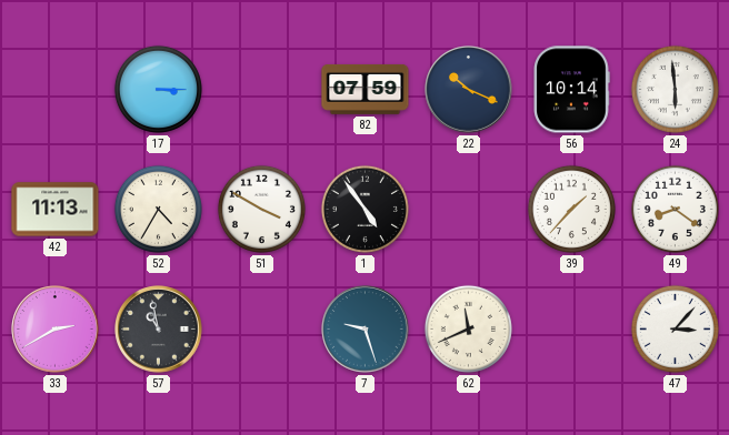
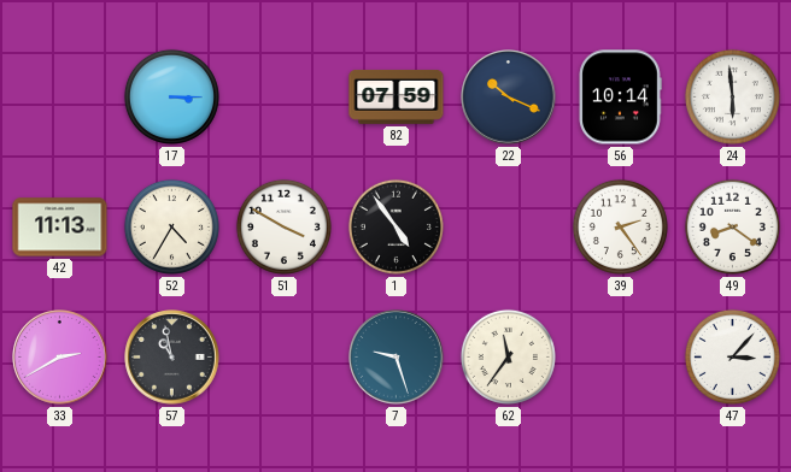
39: 1:37 -> 2:24
62: 11:41 -> 11:36
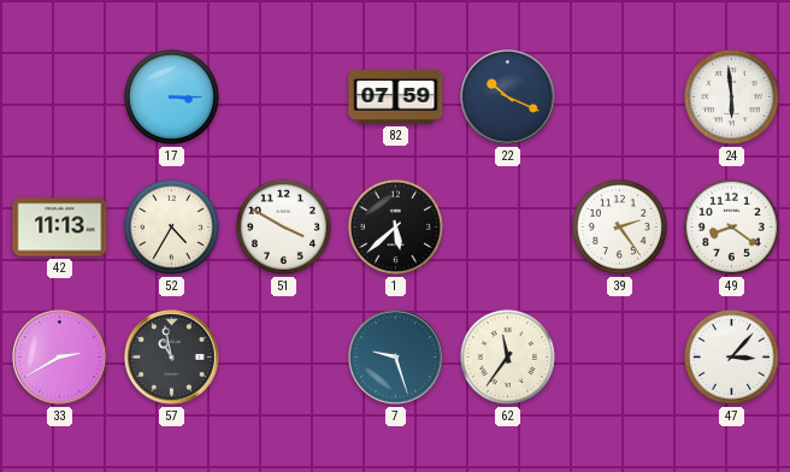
56: 10:14 -> none
1: 4:54 -> 5:38
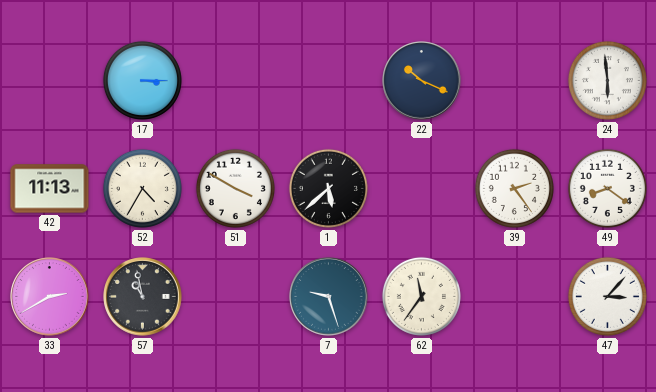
82: 07:59 -> none
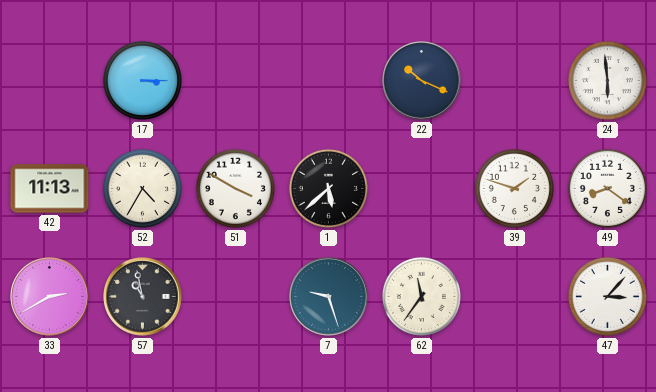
39: 2:24 -> 1:48
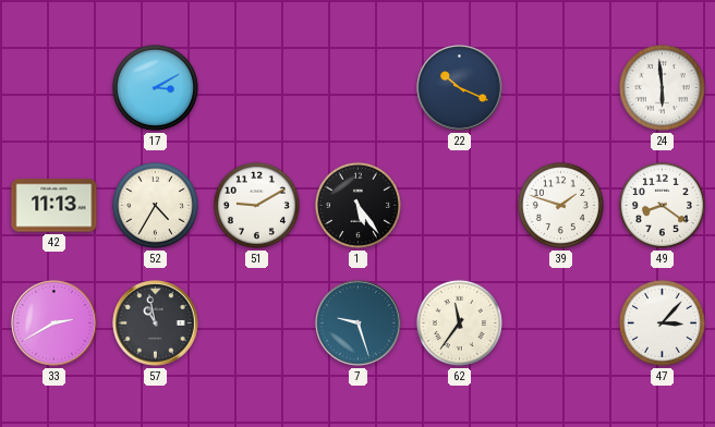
17: 3:15 -> 3:10
51: 3:50 -> 9:10
1: 5:38 -> 5:24
